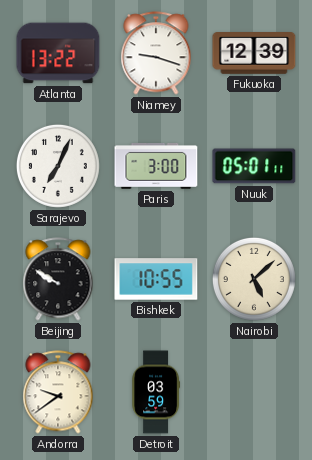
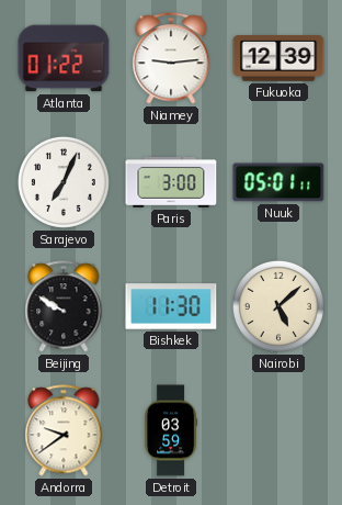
Atlanta: 13:22 -> 01:22
Niamey: 9:18 -> 9:14
Bishkek: 10:55 -> 11:30
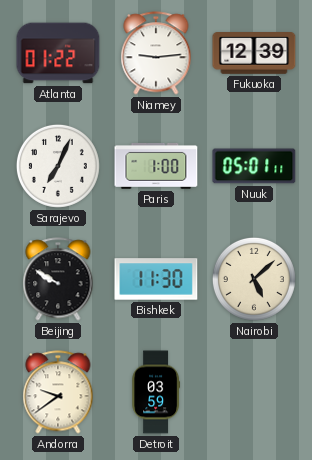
Paris: 3:00 -> 1:00
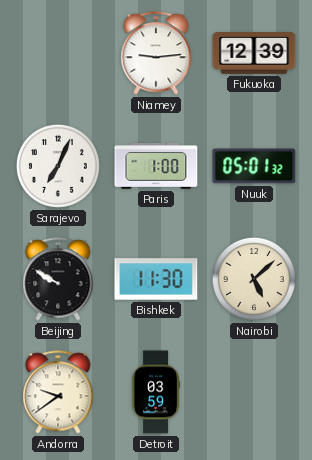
Atlanta: 01:22 -> none
Nuuk: 05:01:11 -> 05:01:32
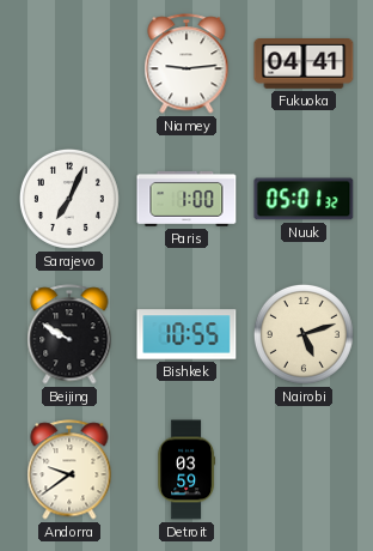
Fukuoka: 12:39 -> 04:41
Bishkek: 11:30 -> 10:55
Nairobi: 5:08 -> 5:12
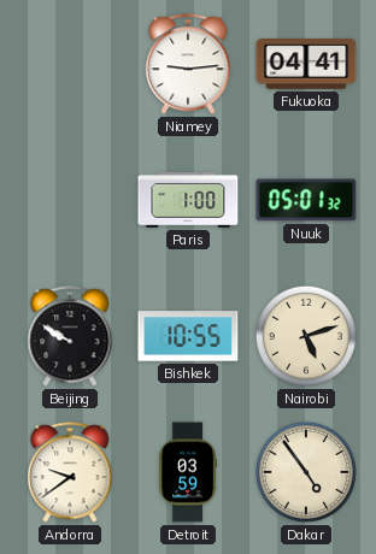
Sarajevo: 7:04 -> none
Dakar: none -> 4:54
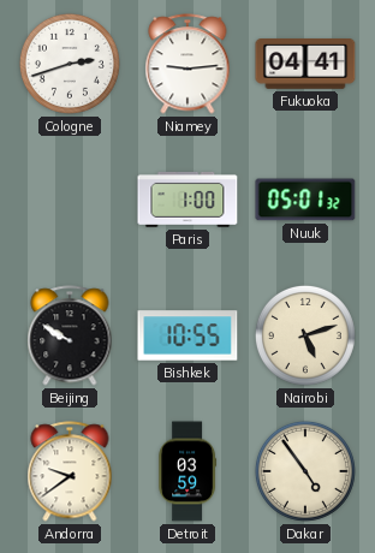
Cologne: none -> 2:42
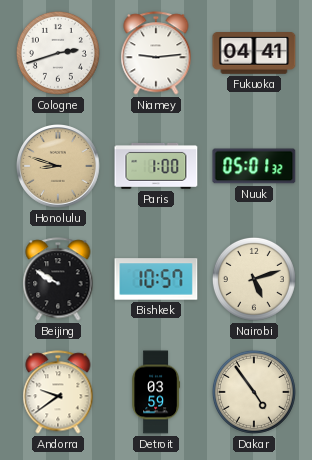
Honolulu: none -> 8:48
Bishkek: 10:55 -> 10:57
